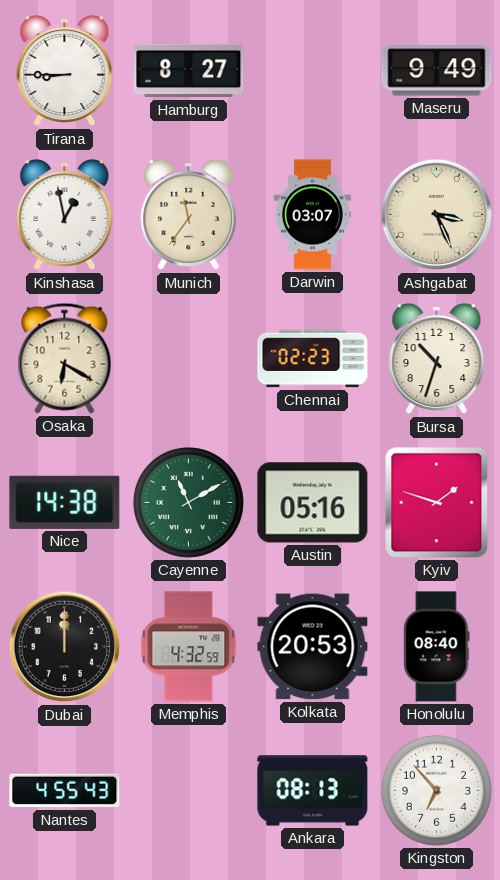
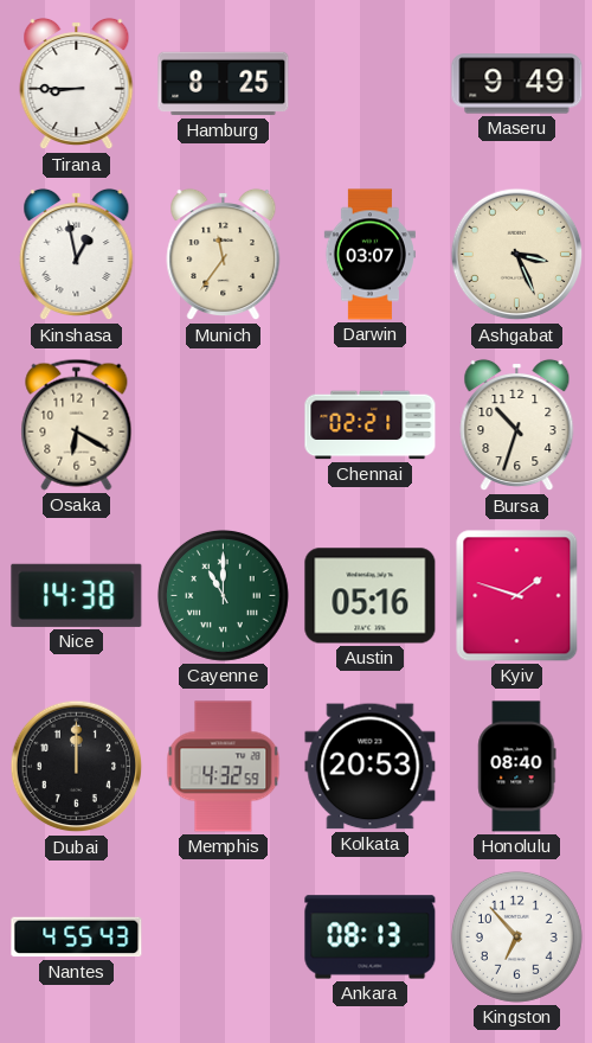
Hamburg: 8:27 -> 8:25
Chennai: 02:23 -> 02:21
Cayenne: 11:10 -> 11:00
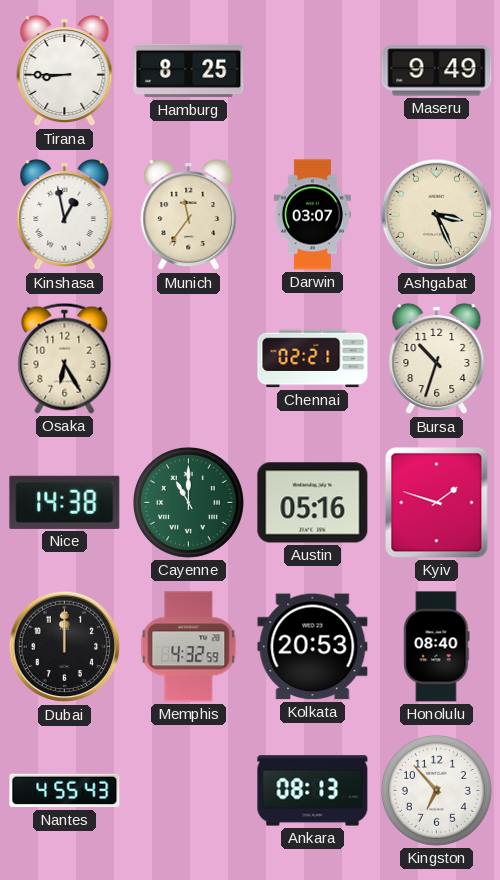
Osaka: 6:20 -> 6:25
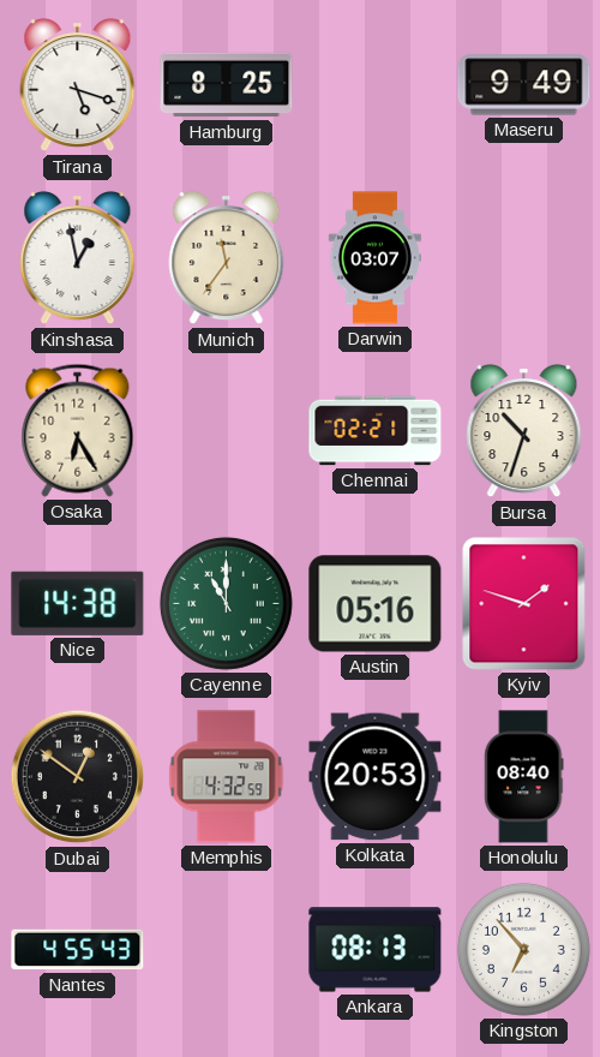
Tirana: 8:45 -> 5:18
Ashgabat: 3:26 -> none
Dubai: 12:00 -> 12:51
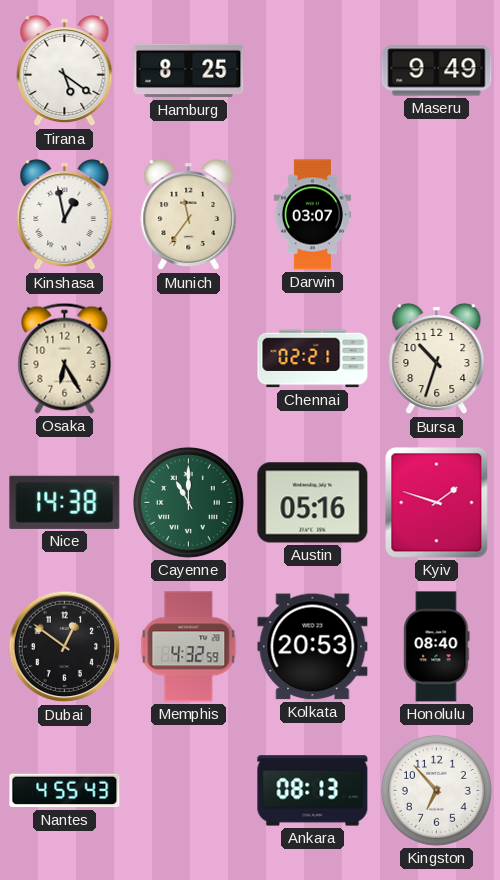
Tirana: 5:18 -> 5:21
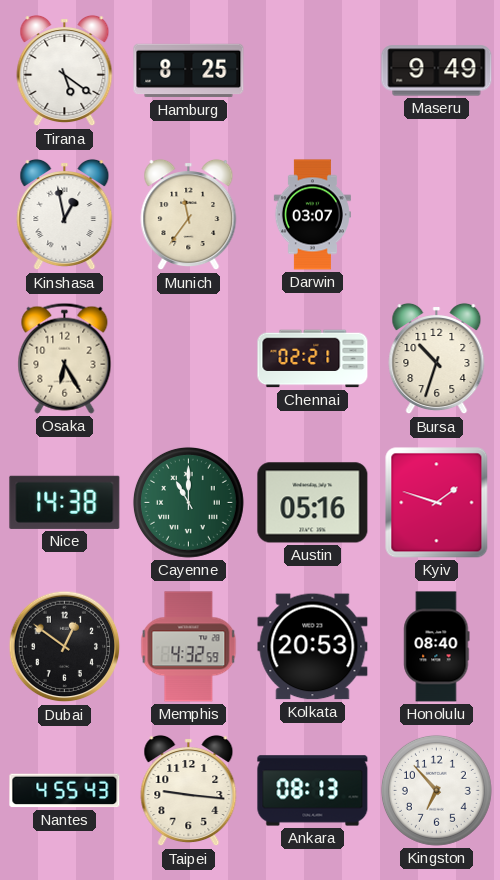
Taipei: none -> 9:16
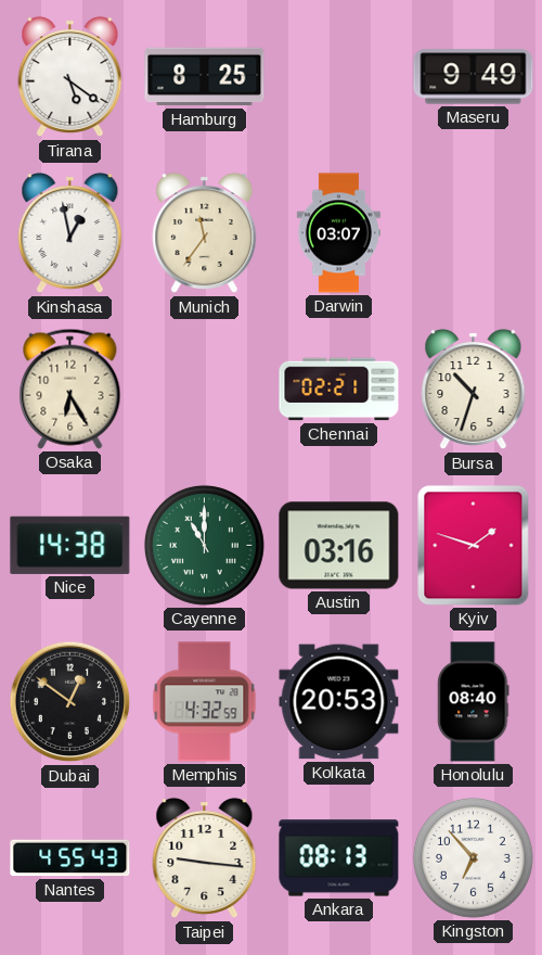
Austin: 05:16 -> 03:16
